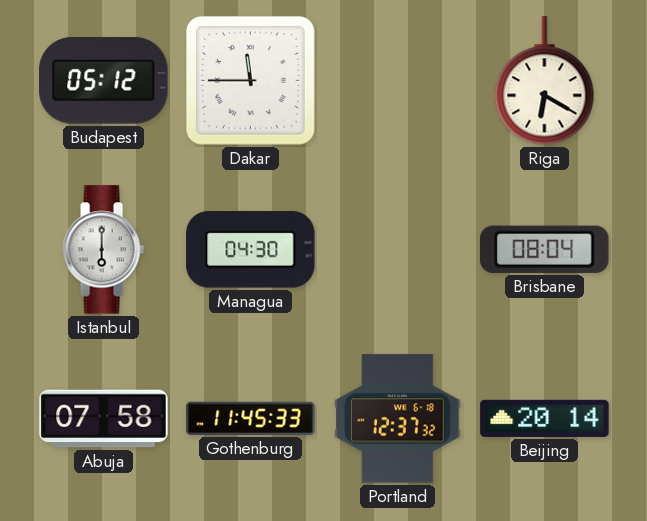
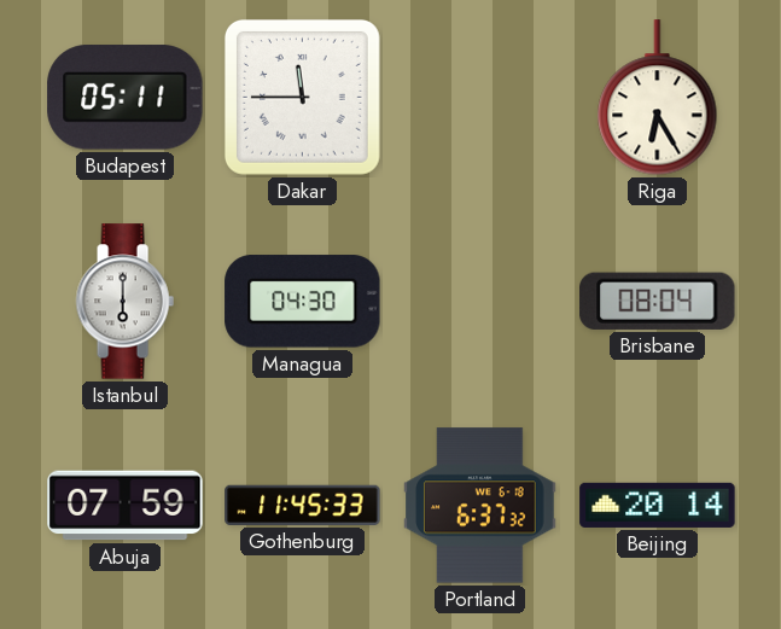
Budapest: 05:12 -> 05:11
Riga: 6:20 -> 6:25
Abuja: 07:58 -> 07:59
Portland: 12:37 -> 6:37
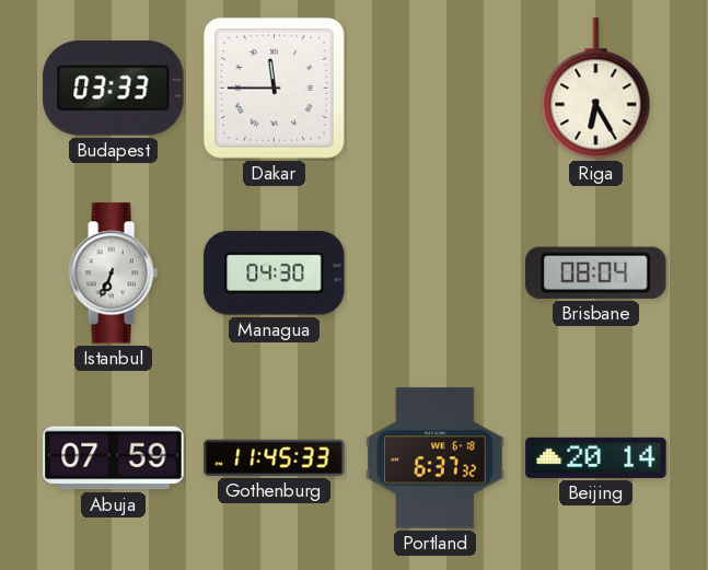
Budapest: 05:11 -> 03:33
Istanbul: 6:00 -> 6:34
